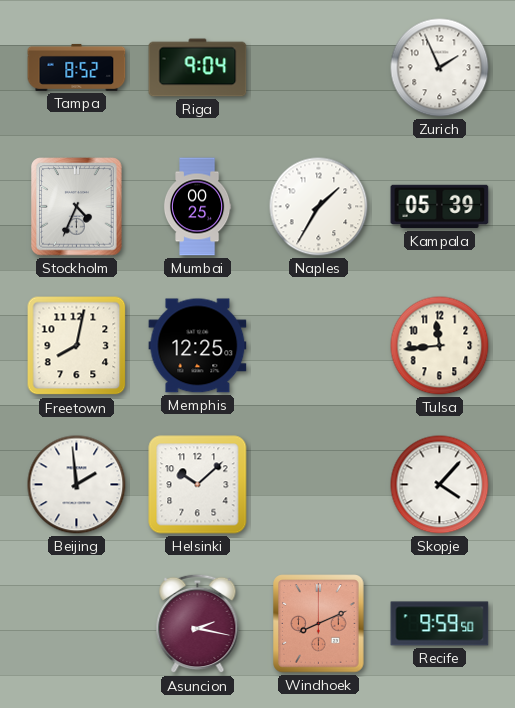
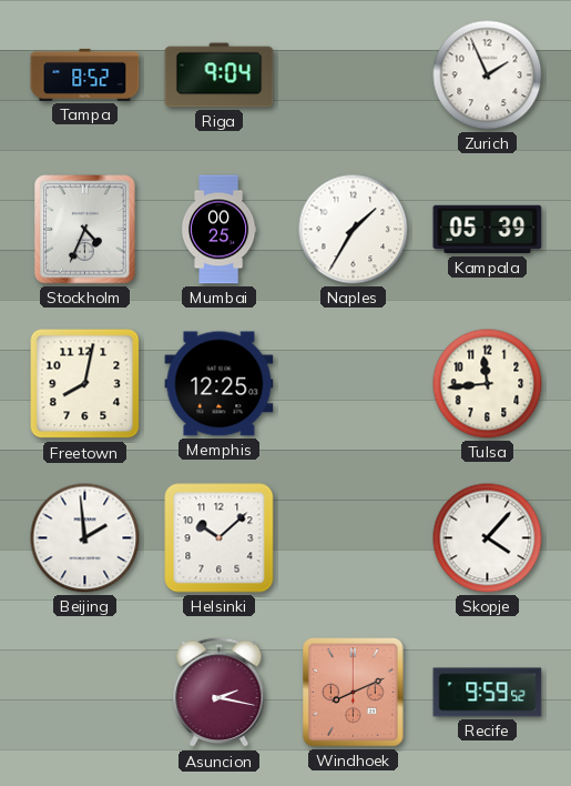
Recife: 9:59:50 -> 9:59:52
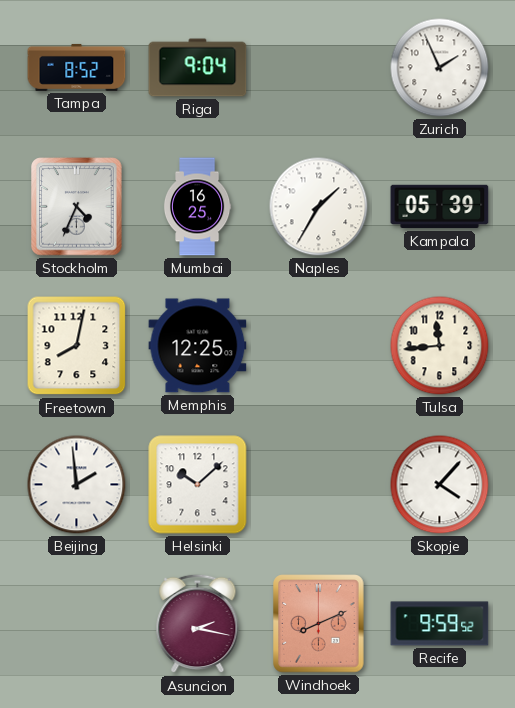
Mumbai: 00:25 -> 16:25
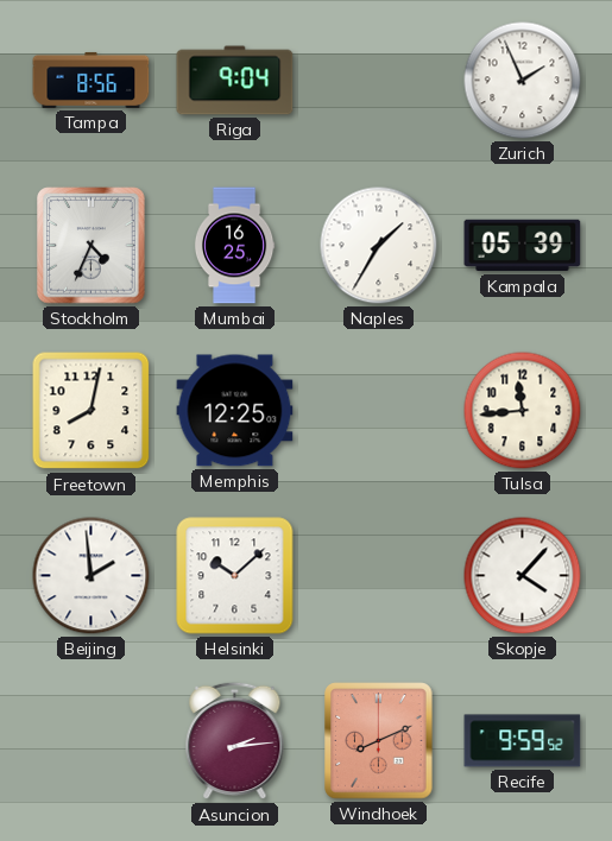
Tampa: 8:52 -> 8:56
Asuncion: 2:17 -> 2:14
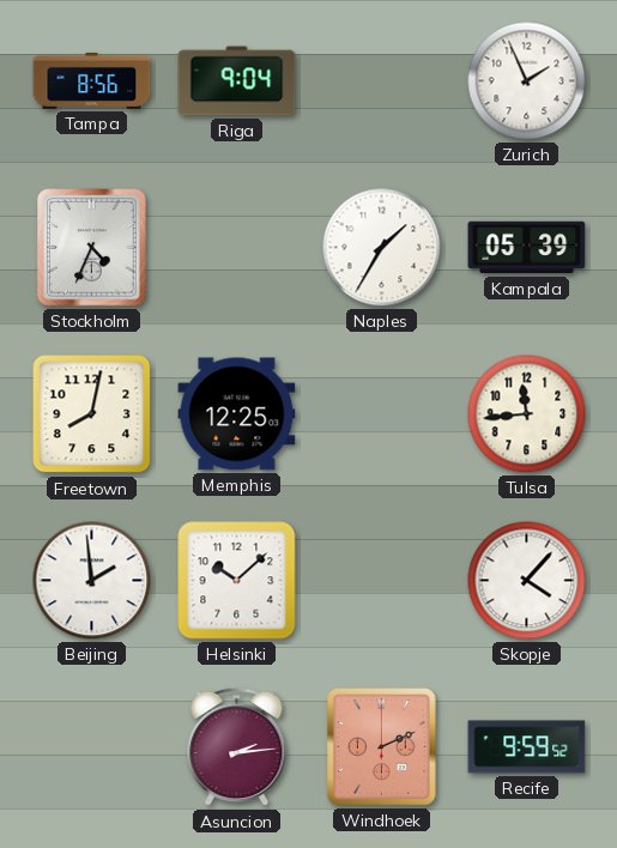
Mumbai: 16:25 -> none
Windhoek: 8:11 -> 2:11
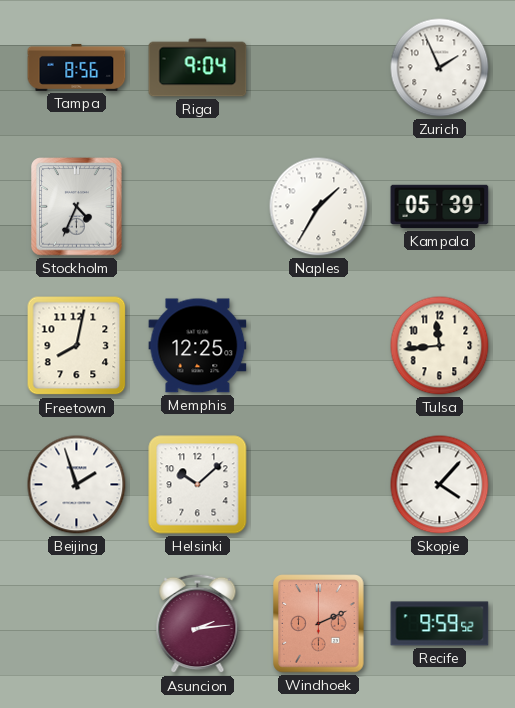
Beijing: 1:59 -> 1:57
